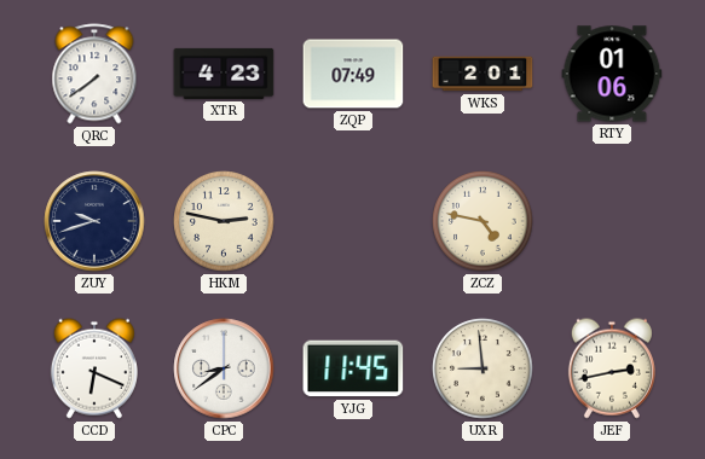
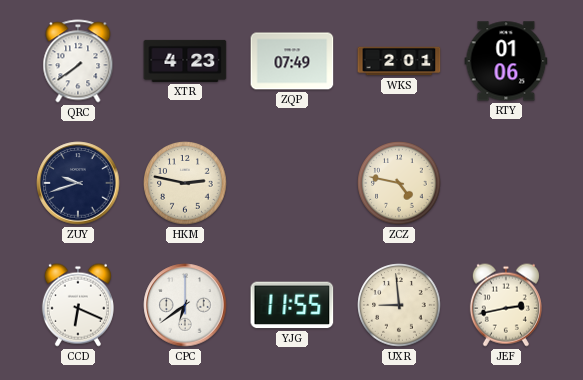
CPC: 8:39 -> 6:39
YJG: 11:45 -> 11:55
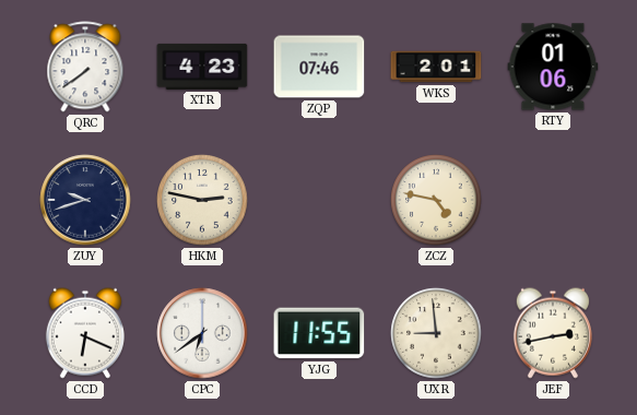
ZQP: 07:49 -> 07:46
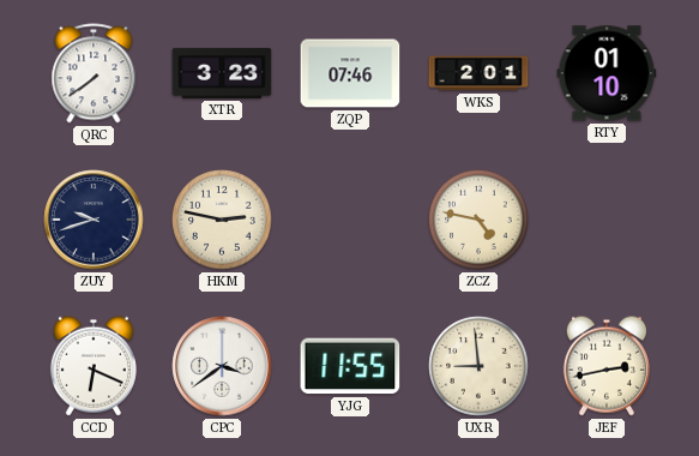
XTR: 4:23 -> 3:23
RTY: 01:06 -> 01:10
CPC: 6:39 -> 3:39
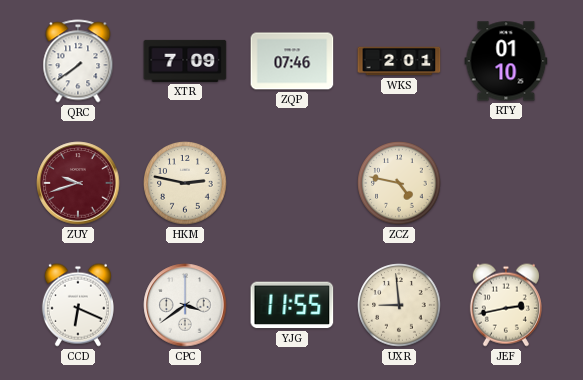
XTR: 3:23 -> 7:09
ZUY dial: navy -> burgundy
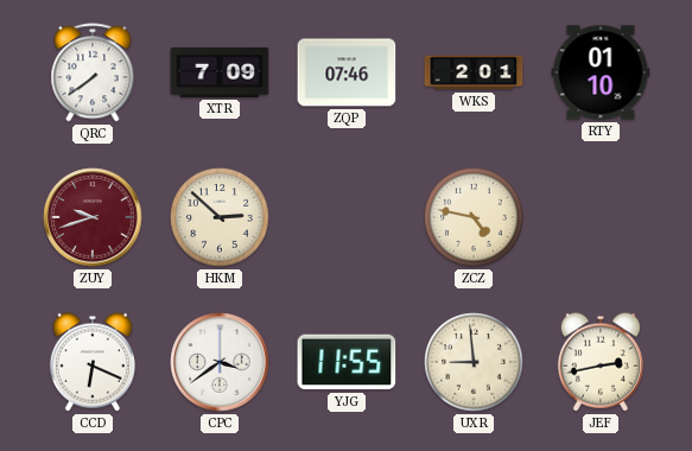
HKM: 2:47 -> 2:52
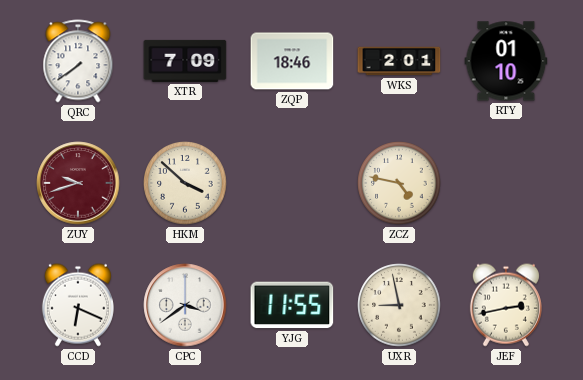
ZQP: 07:46 -> 18:46
HKM: 2:52 -> 3:52
UXR: 8:59 -> 8:58
